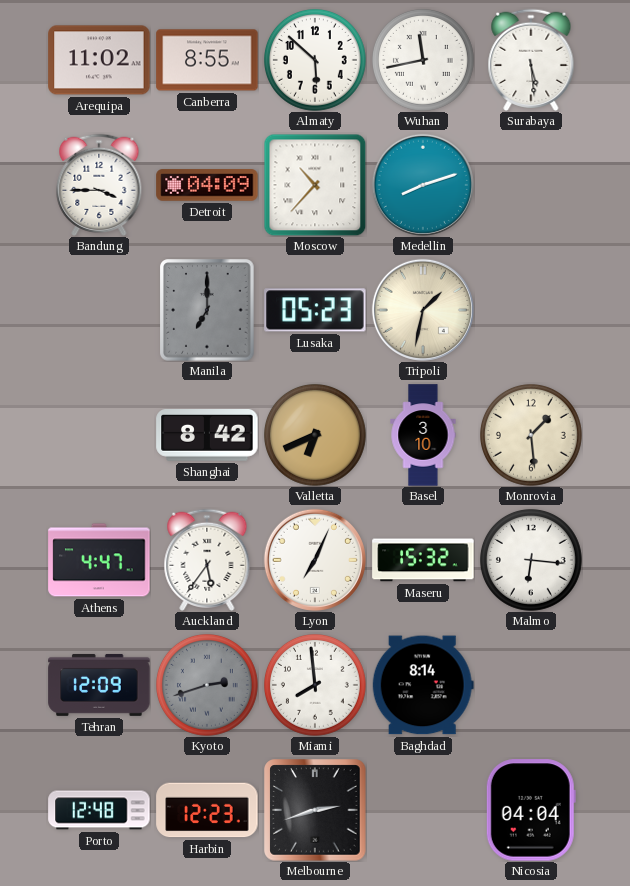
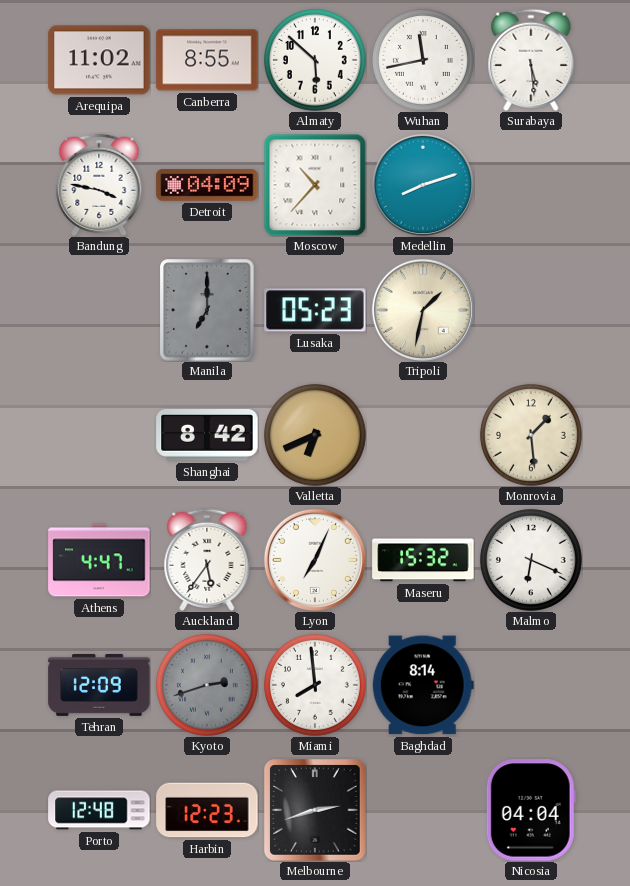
Bandung: 3:45 -> 3:47
Basel: 3:10 -> none
Malmo: 6:16 -> 6:19
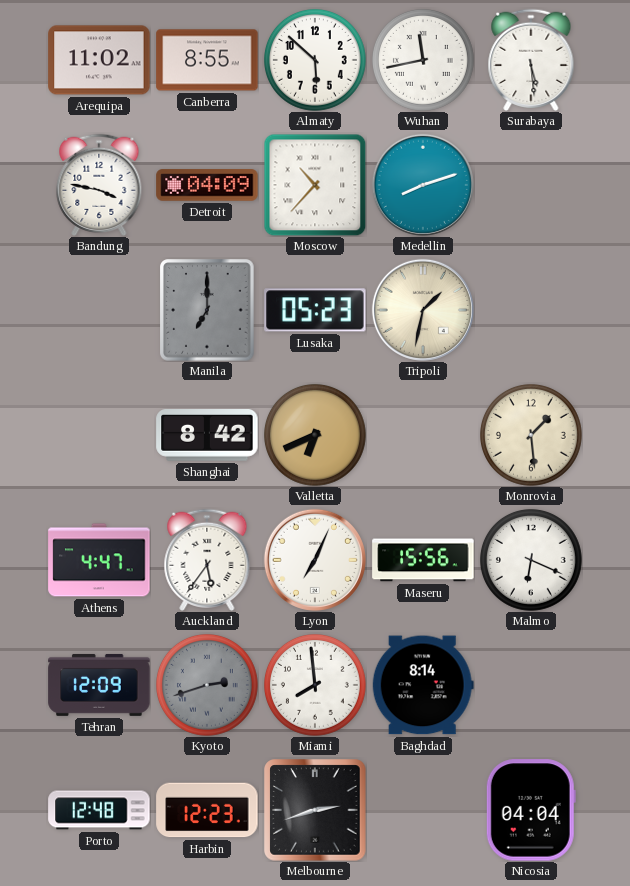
Maseru: 15:32 -> 15:56
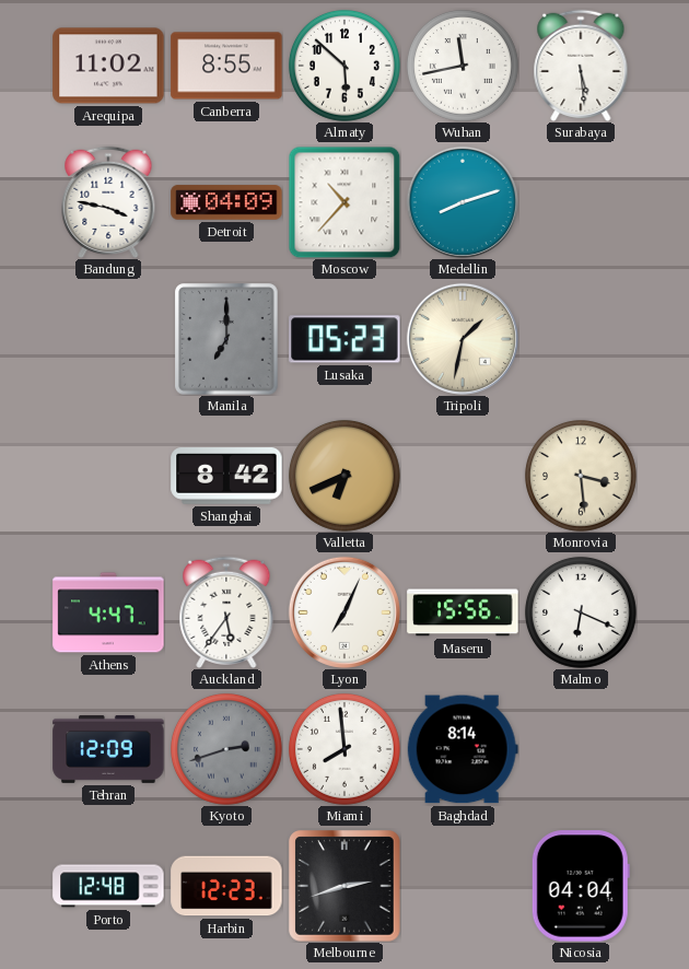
Monrovia: 1:29 -> 3:29
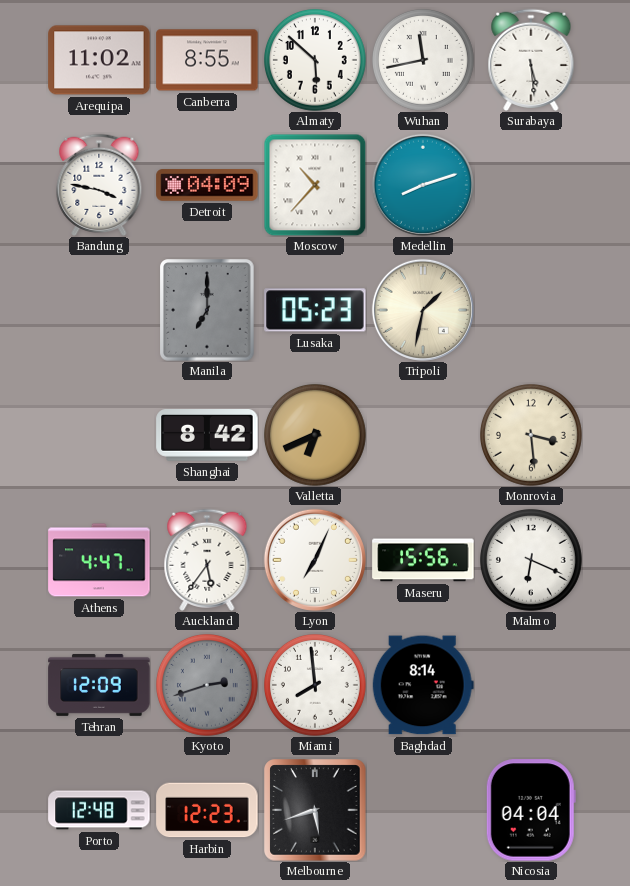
Melbourne: 2:42 -> 5:42
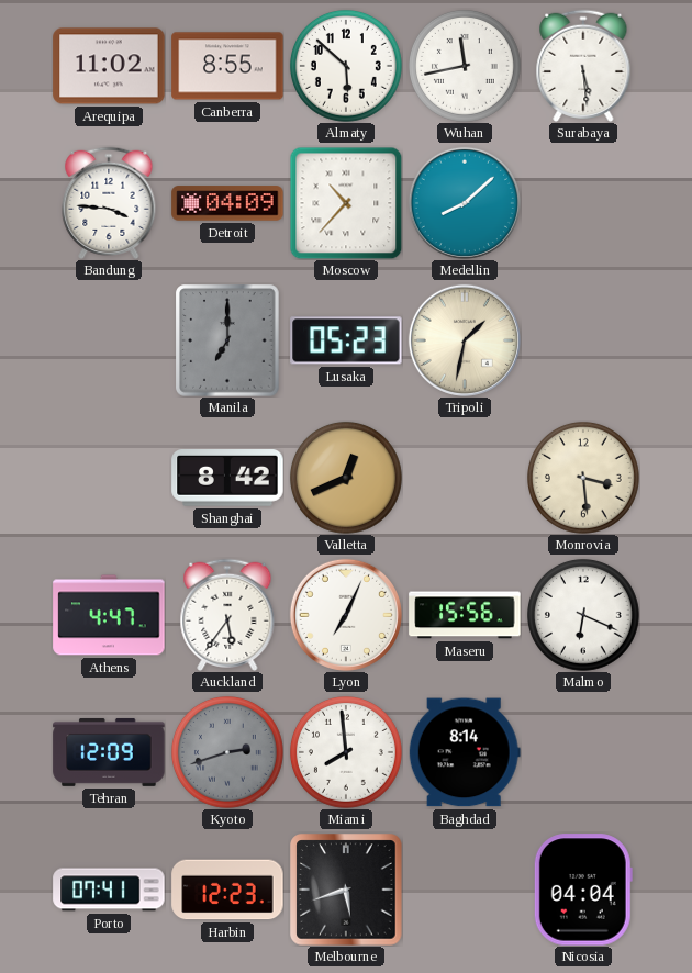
Bandung: 3:47 -> 3:46
Medellin: 8:12 -> 8:08
Valletta: 6:41 -> 12:41
Porto: 12:48 -> 07:41
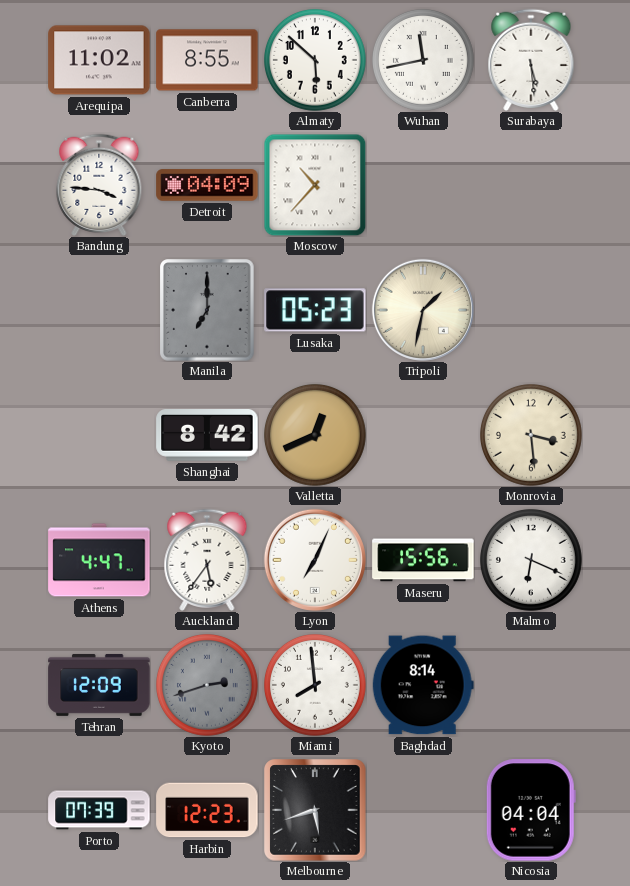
Medellin: 8:08 -> none
Porto: 07:41 -> 07:39
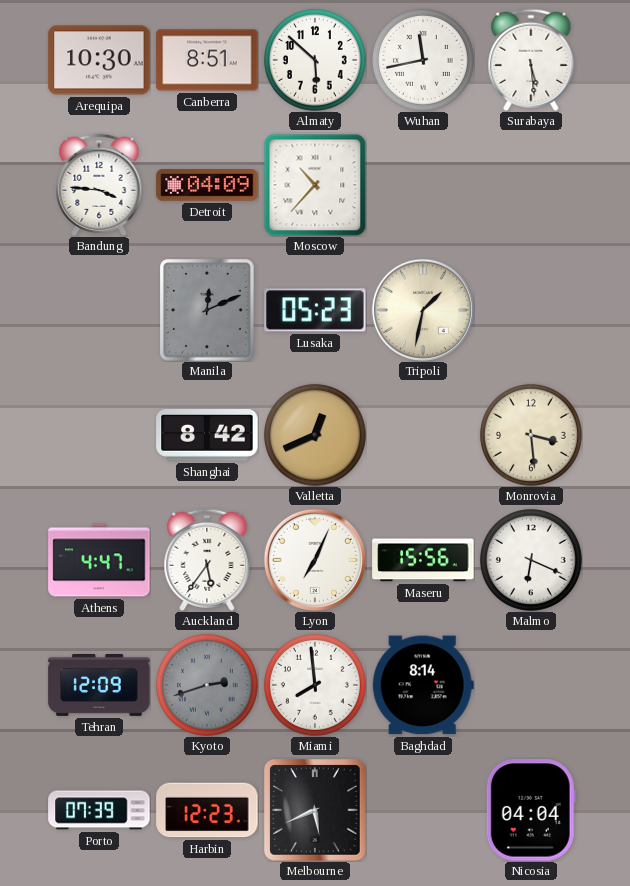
Arequipa: 11:02 -> 10:30
Canberra: 8:55 -> 8:51
Manila: 7:00 -> 12:11
Melbourne: 5:42 -> 5:41
